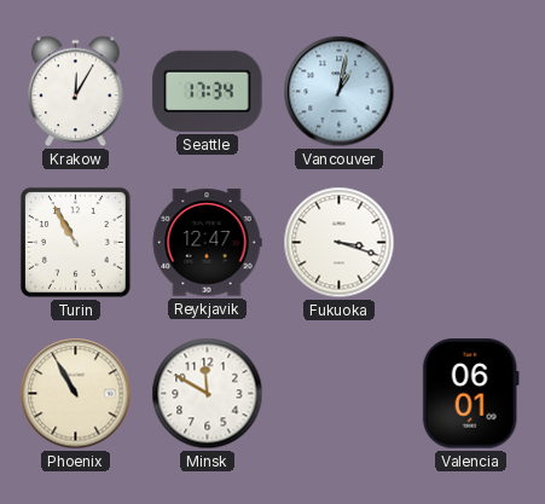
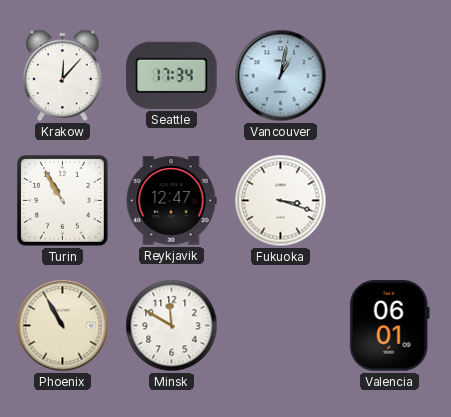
Krakow: 12:05 -> 12:07
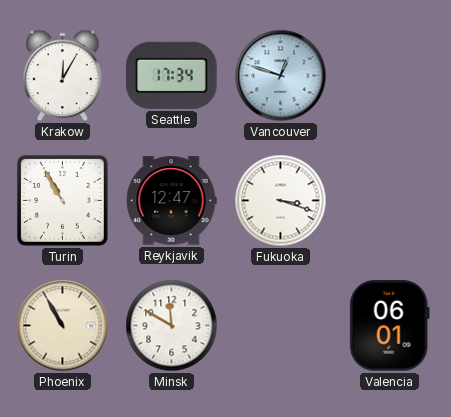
Krakow: 12:07 -> 12:05
Vancouver: 1:02 -> 12:48
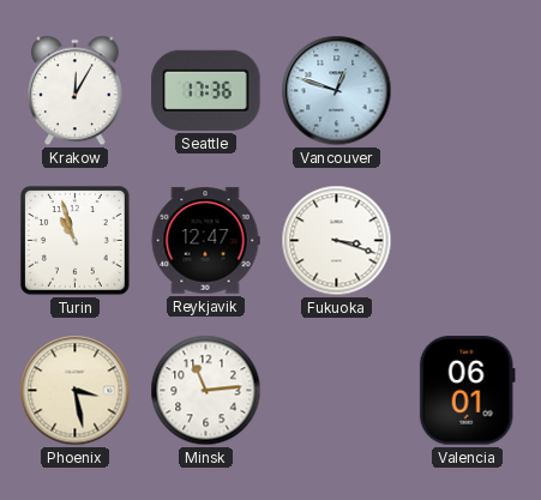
Seattle: 17:34 -> 17:36
Turin: 10:55 -> 10:57
Phoenix: 10:55 -> 3:28
Minsk: 11:50 -> 11:14
